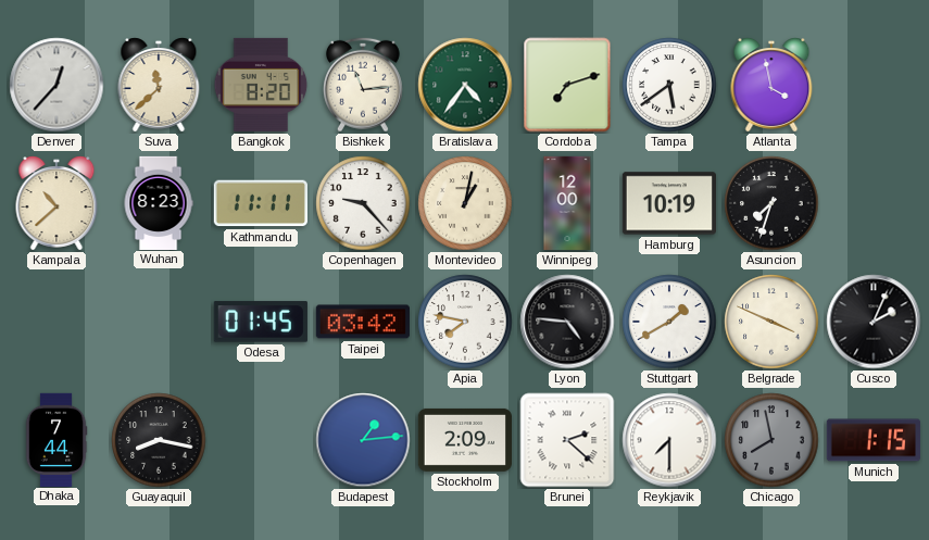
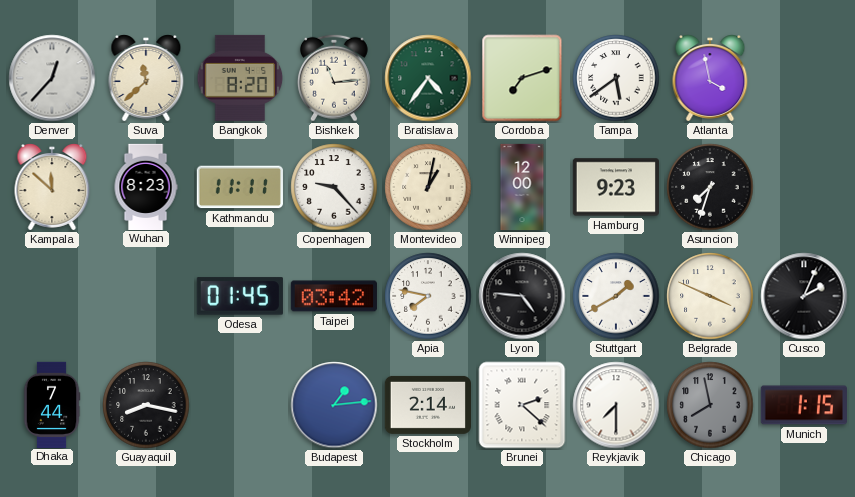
Kampala: 10:38 -> 11:52
Hamburg: 10:19 -> 9:23
Stockholm: 2:09 -> 2:14
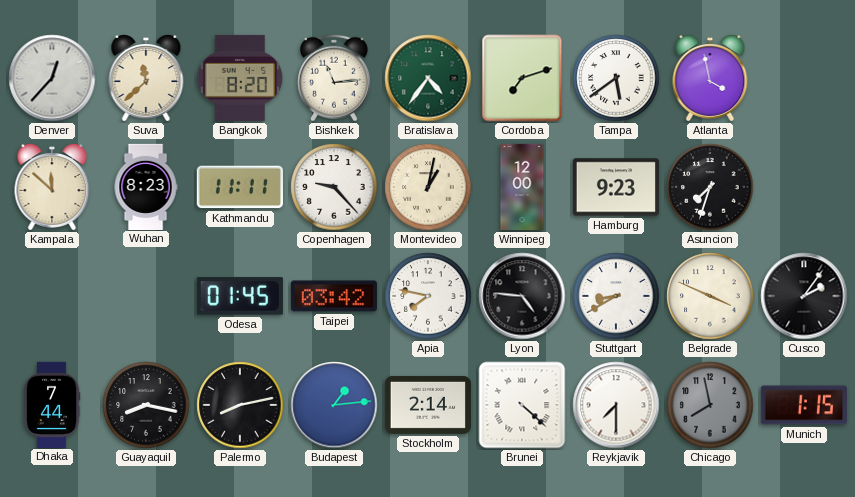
Stuttgart: 1:40 -> 8:40
Cusco: 2:04 -> 2:06
Palermo: none -> 8:13
Brunei: 2:22 -> 4:22
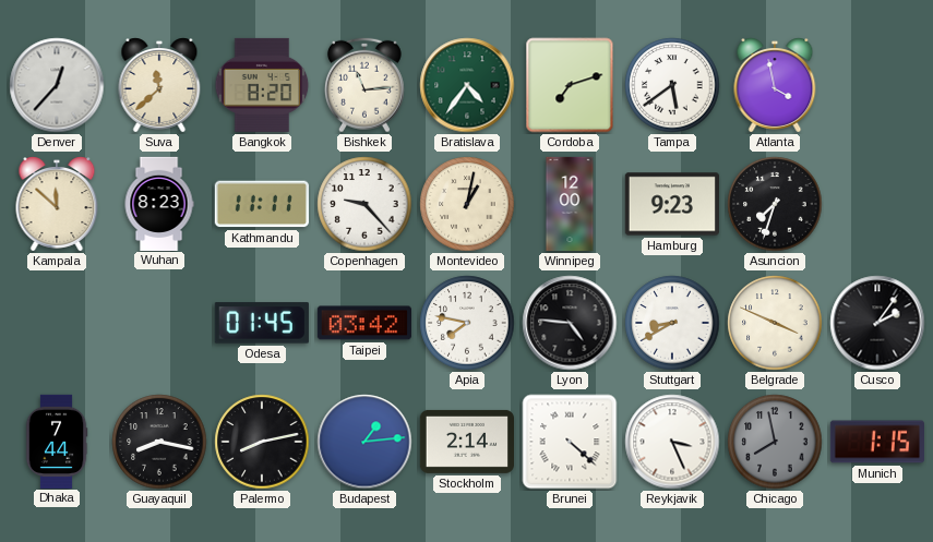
Reykjavik: 7:30 -> 3:26
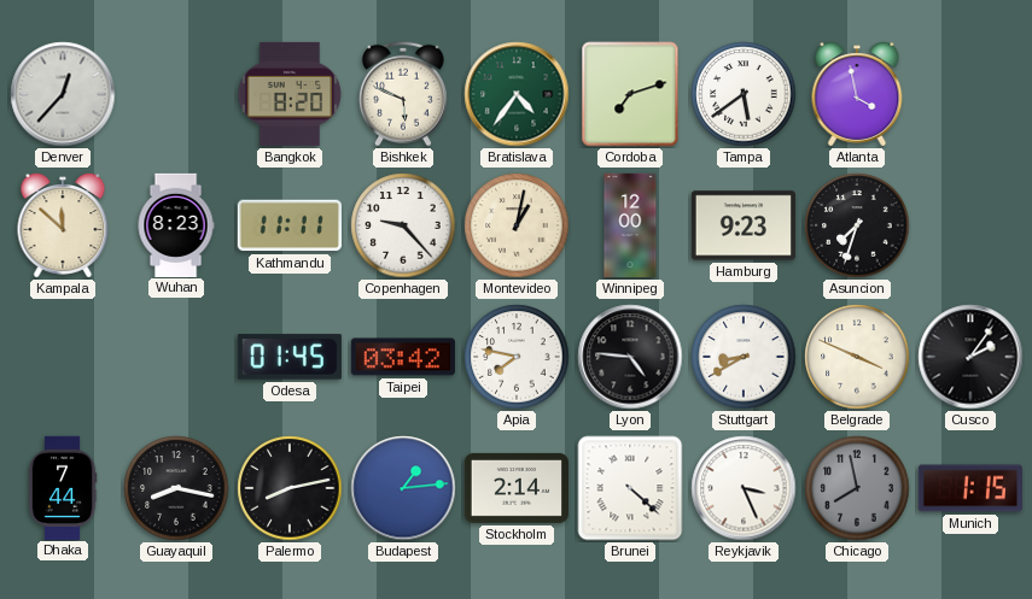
Suva: 11:38 -> none
Bishkek: 11:14 -> 5:49
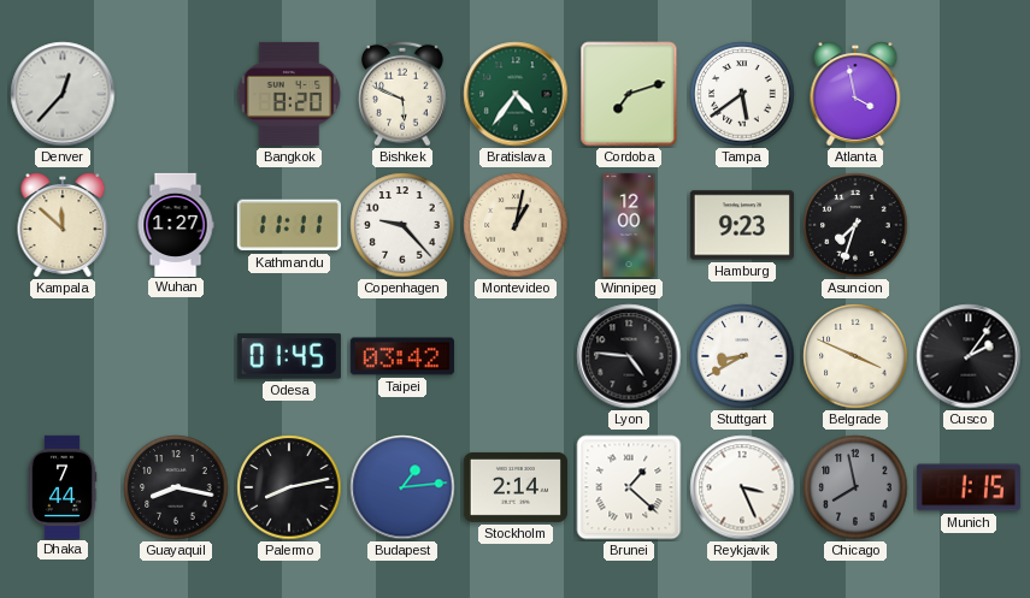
Wuhan: 8:23 -> 1:27
Apia: 7:47 -> none
Brunei: 4:22 -> 1:22
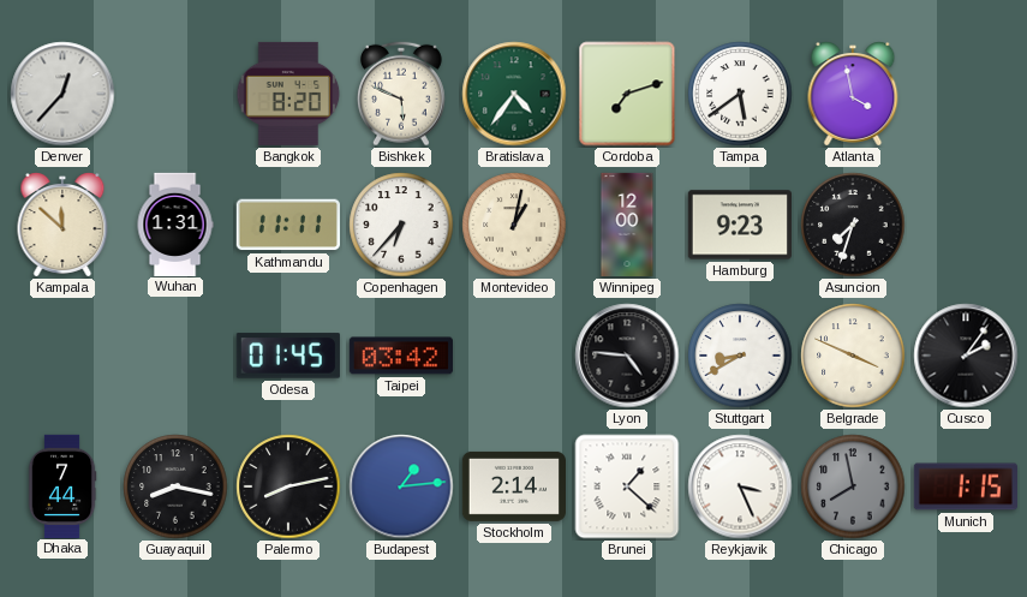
Wuhan: 1:27 -> 1:31
Copenhagen: 9:23 -> 6:37
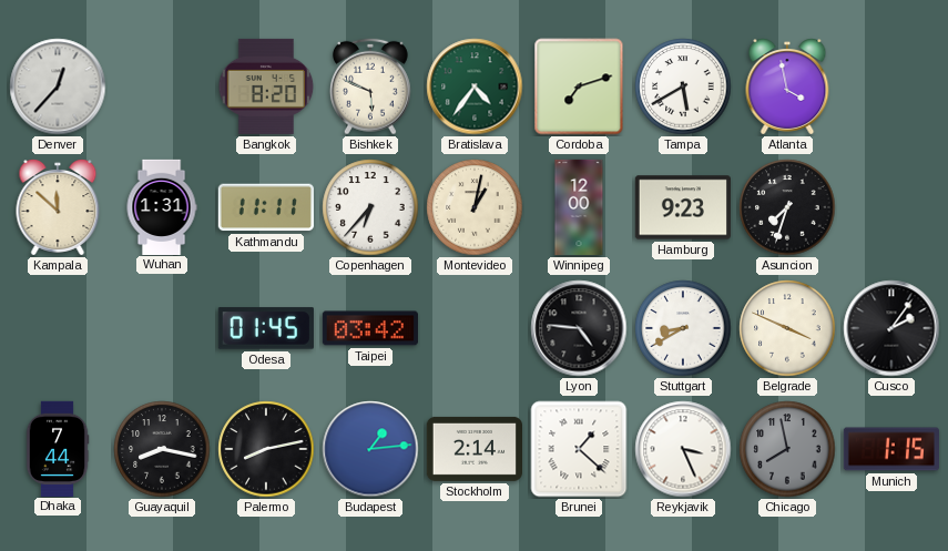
Tampa: 5:39 -> 5:40
